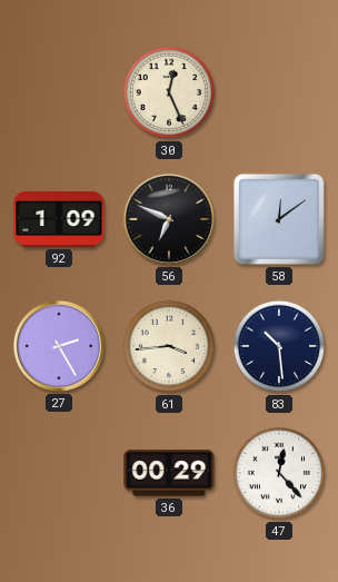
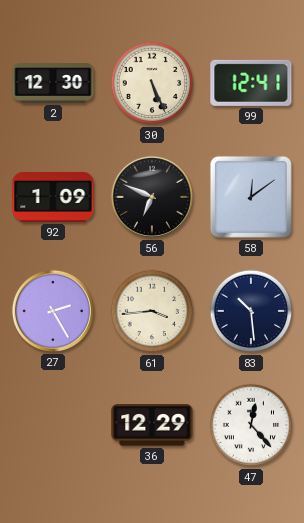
2: none -> 12:30
30: 12:26 -> 5:26
99: none -> 12:41
36: 00:29 -> 12:29
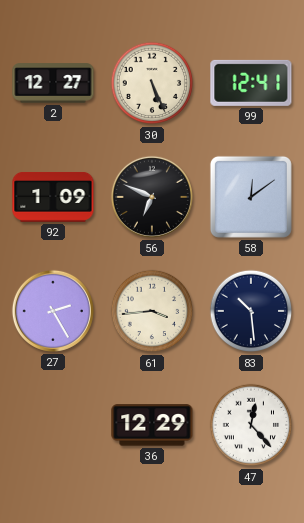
2: 12:30 -> 12:27
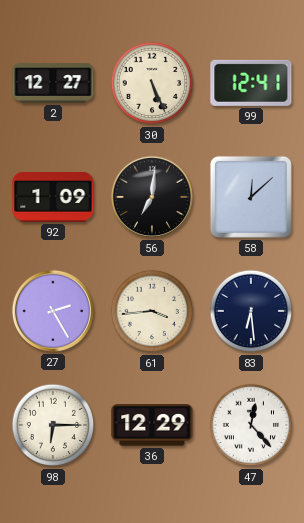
56: 6:49 -> 7:01
58: 12:09 -> 12:08
83: 10:29 -> 6:29
98: none -> 6:15
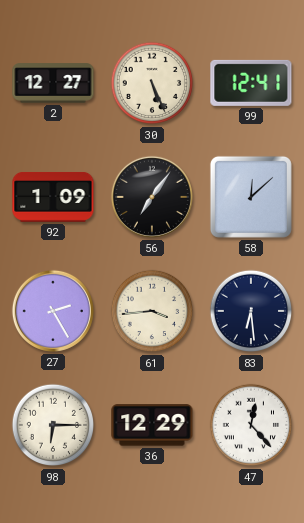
56: 7:01 -> 7:06
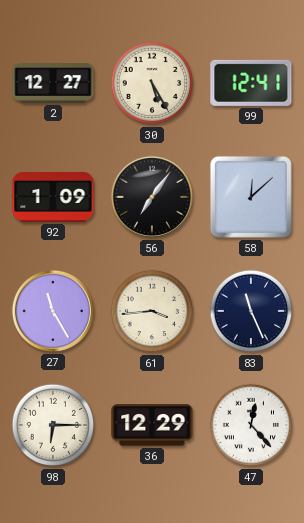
30: 5:26 -> 5:25
27: 2:25 -> 11:25
83: 6:29 -> 11:26
